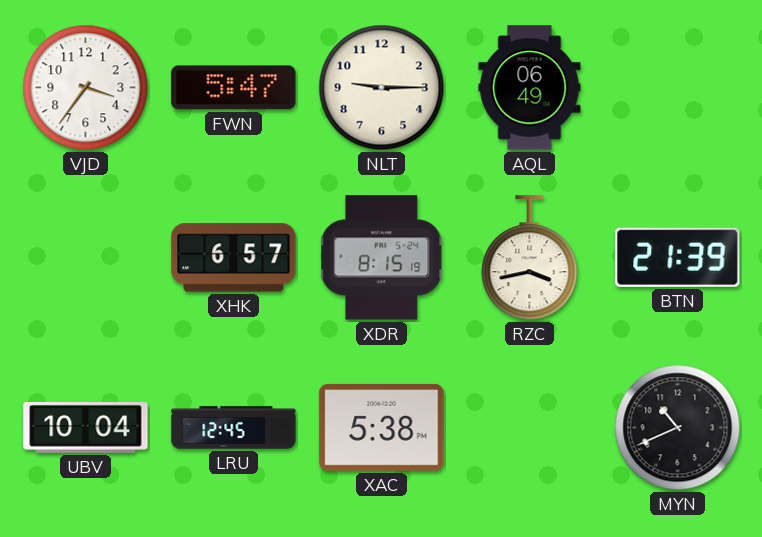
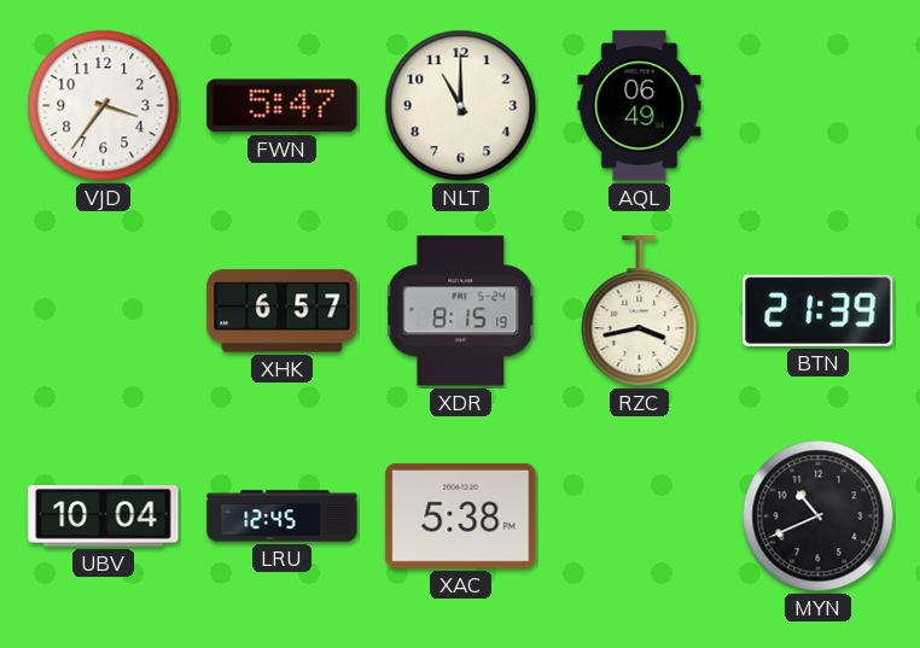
NLT: 9:15 -> 11:00
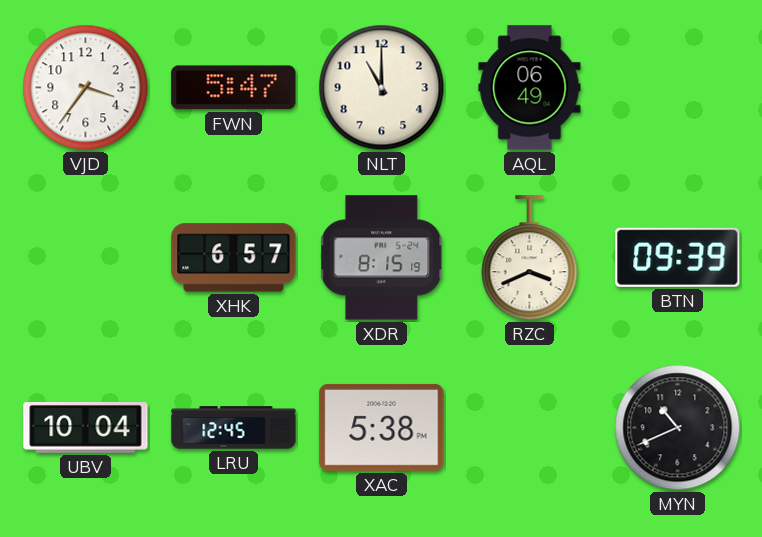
RZC: 3:43 -> 3:41
BTN: 21:39 -> 09:39
